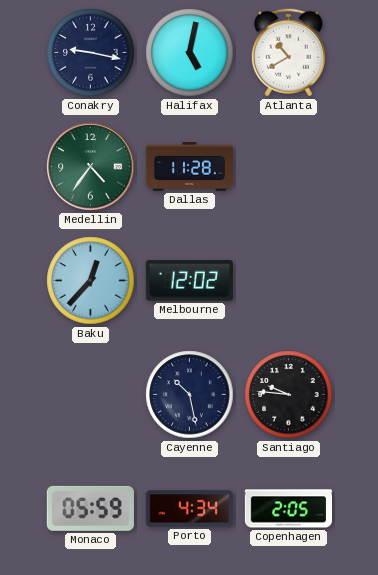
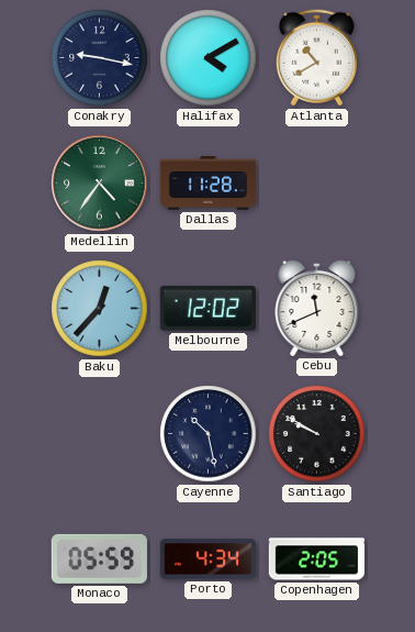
Halifax: 5:02 -> 4:10
Cebu: none -> 11:41
Santiago: 9:46 -> 9:50
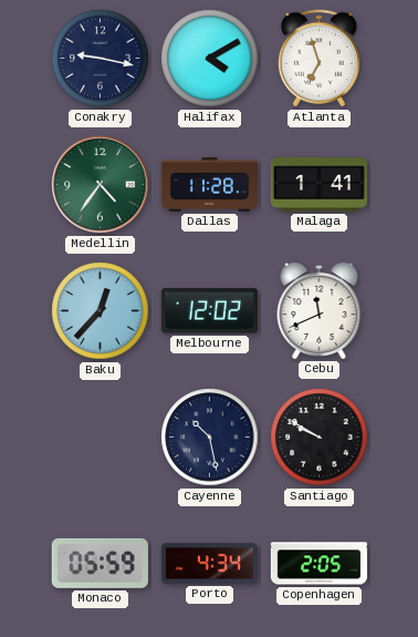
Atlanta: 10:40 -> 6:57
Malaga: none -> 1:41
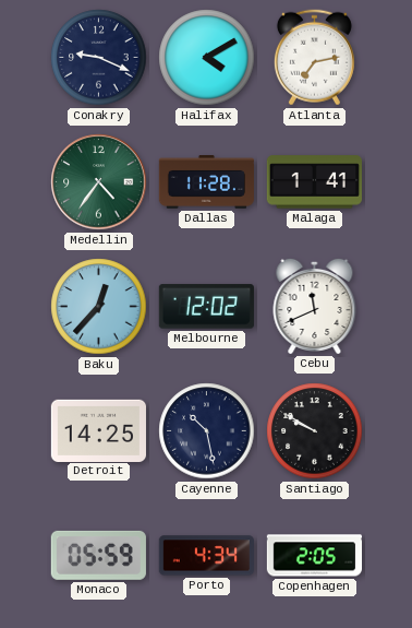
Conakry: 9:17 -> 9:19
Atlanta: 6:57 -> 7:13
Detroit: none -> 14:25
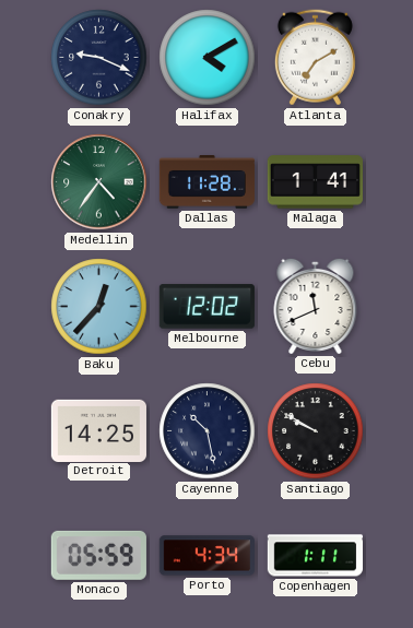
Atlanta: 7:13 -> 7:10
Copenhagen: 2:05 -> 1:11
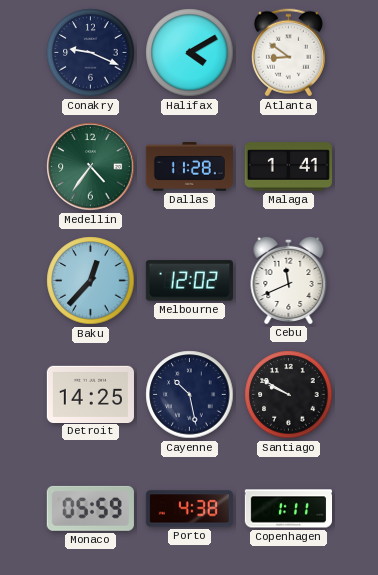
Atlanta: 7:10 -> 8:51
Porto: 4:34 -> 4:38
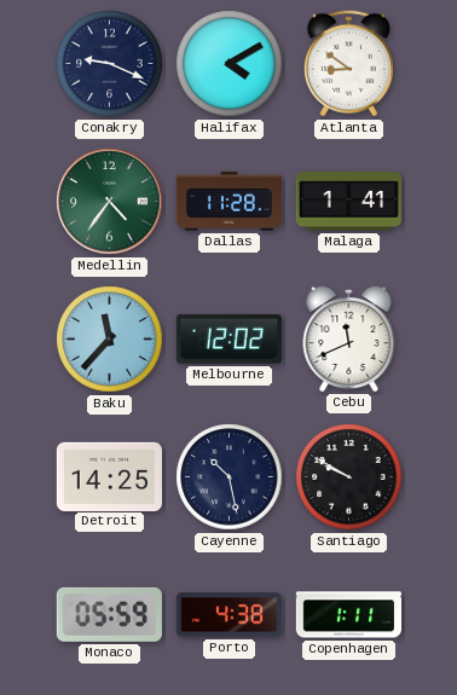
Baku: 12:37 -> 11:37
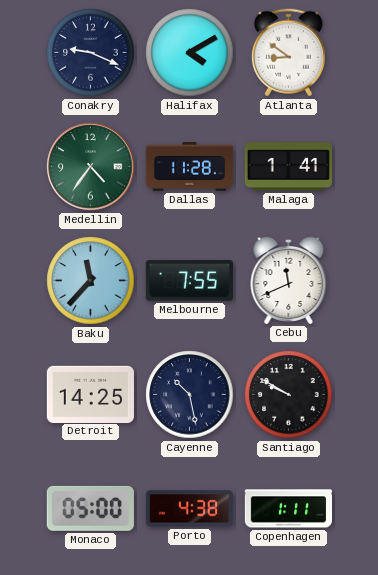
Melbourne: 12:02 -> 7:55
Monaco: 05:59 -> 05:00
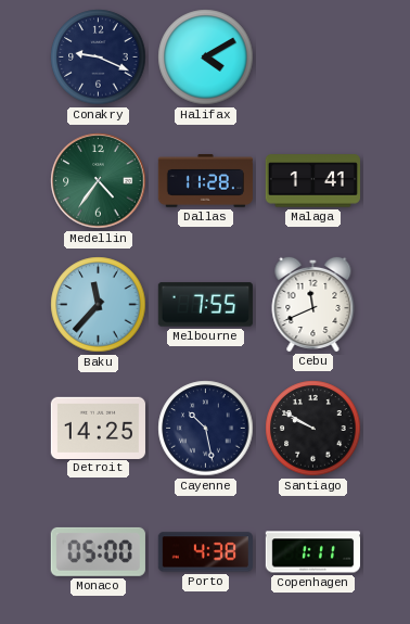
Atlanta: 8:51 -> none
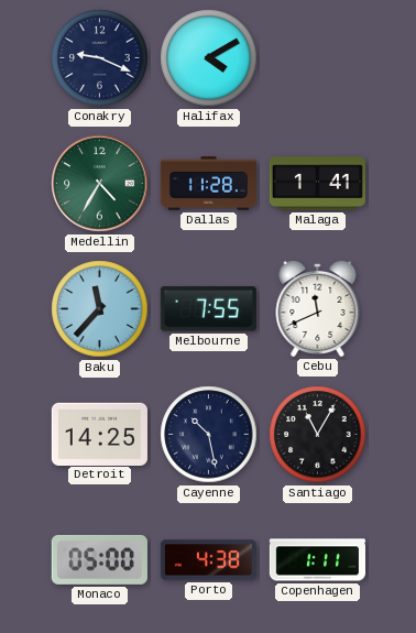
Medellin: 4:36 -> 4:35
Santiago: 9:50 -> 11:05
